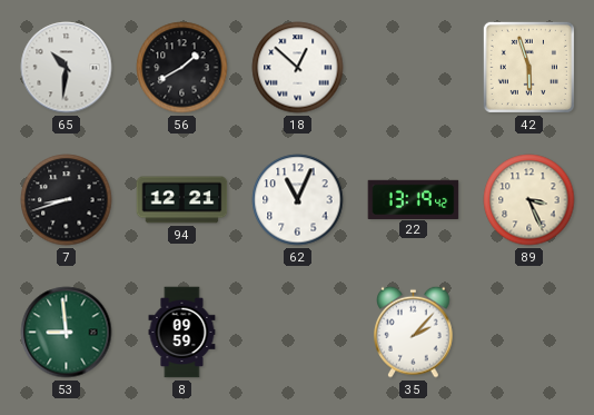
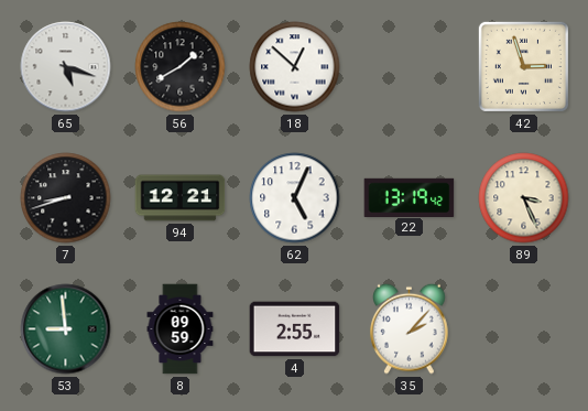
65: 10:31 -> 5:18
42: 5:57 -> 2:57
62: 11:04 -> 5:04
4: none -> 2:55
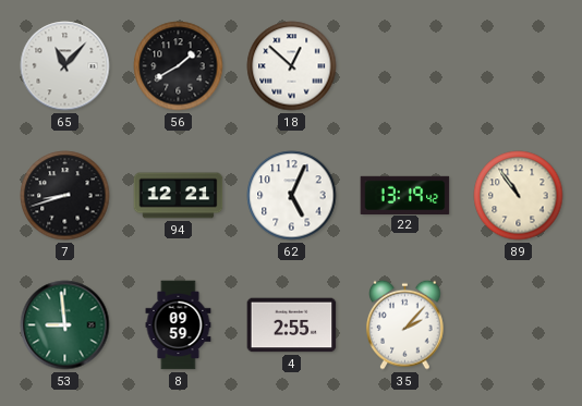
65: 5:18 -> 11:07
42: 2:57 -> none
89: 3:26 -> 10:54
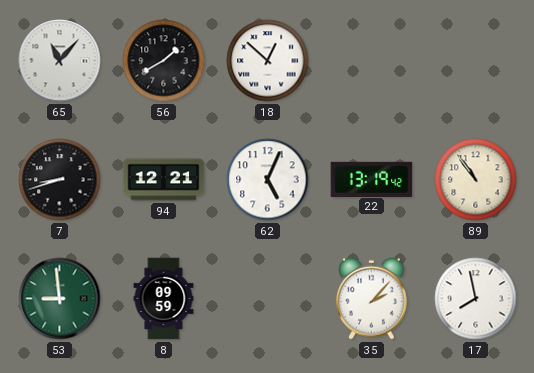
4: 2:55 -> none
17: none -> 7:58
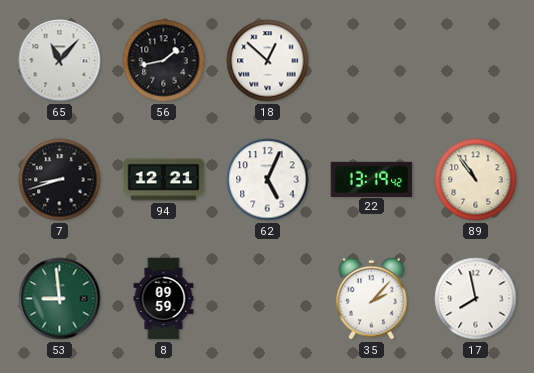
56: 1:40 -> 1:43
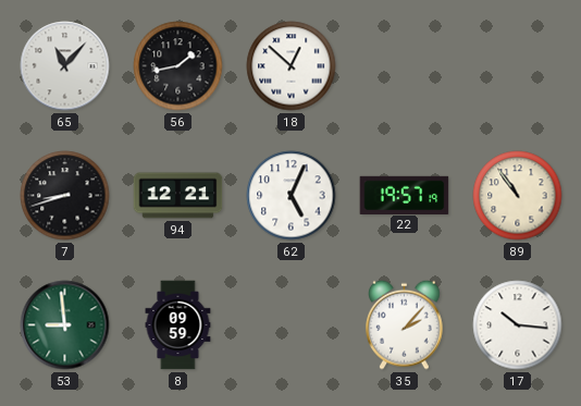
22: 13:19 -> 19:57
17: 7:58 -> 10:16
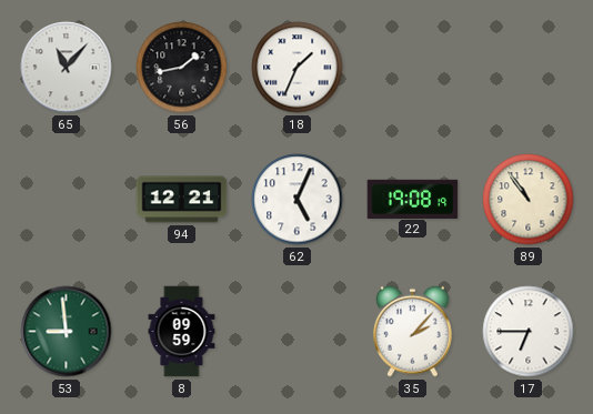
18: 12:52 -> 1:34
7: 8:42 -> none
22: 19:57 -> 19:08
17: 10:16 -> 6:45
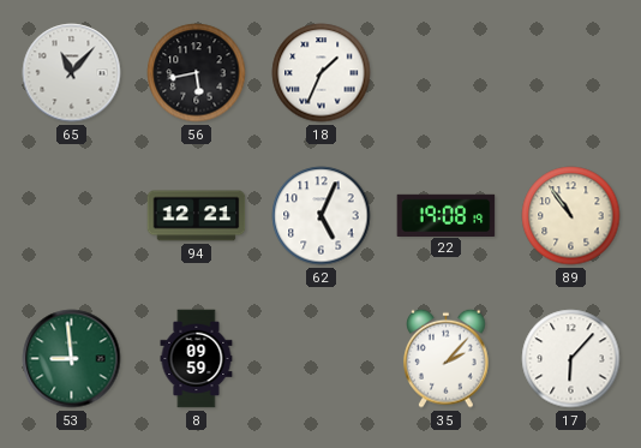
56: 1:43 -> 5:43
17: 6:45 -> 6:07
